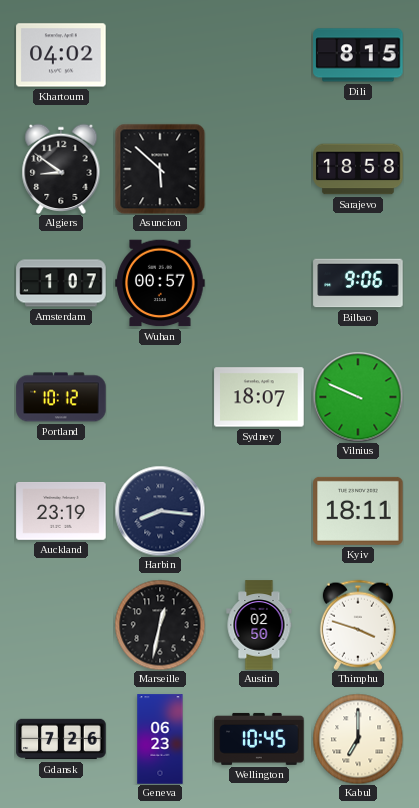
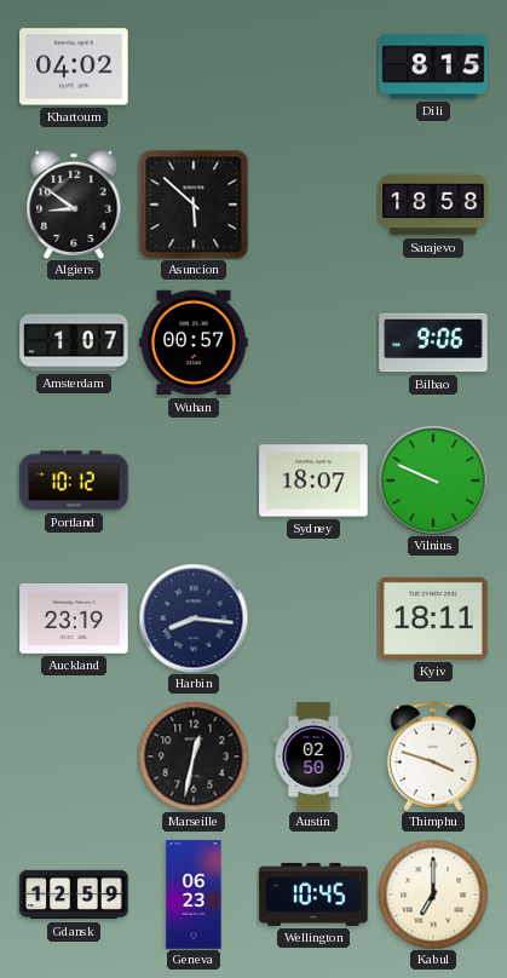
Gdansk: 7:26 -> 12:59
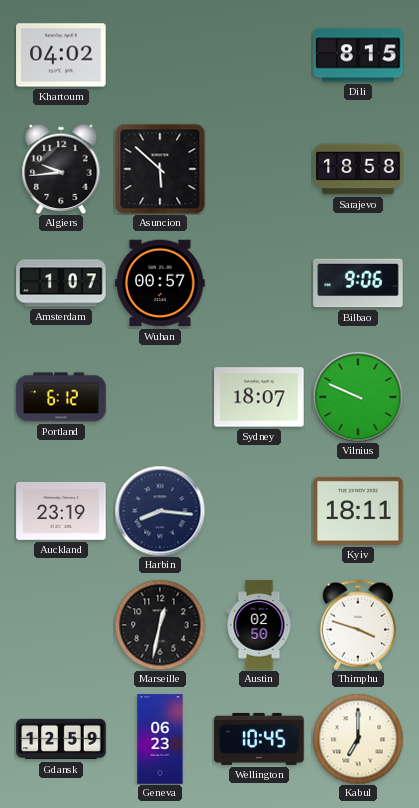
Algiers: 8:51 -> 9:44
Portland: 10:12 -> 6:12
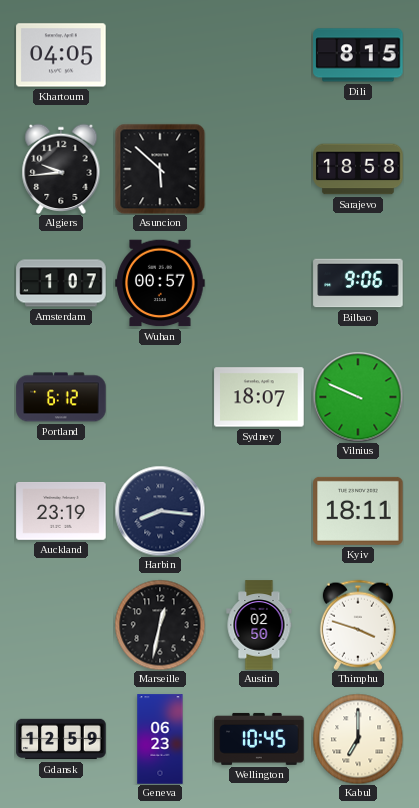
Khartoum: 04:02 -> 04:05
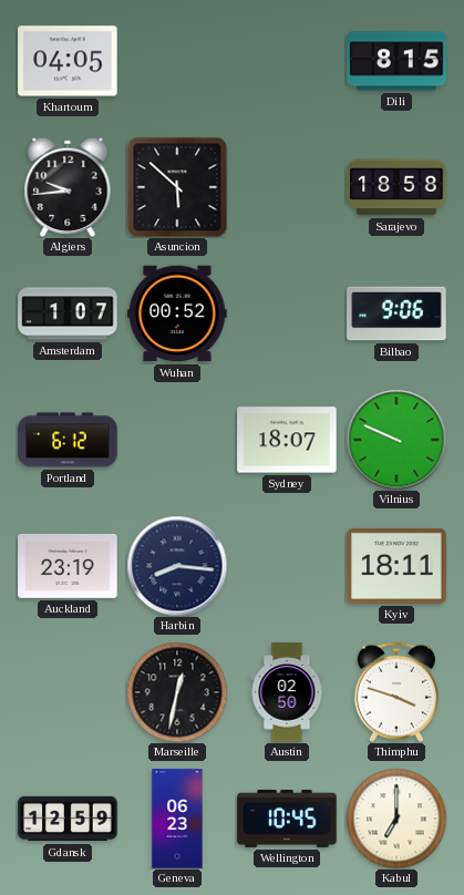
Wuhan: 00:57 -> 00:52
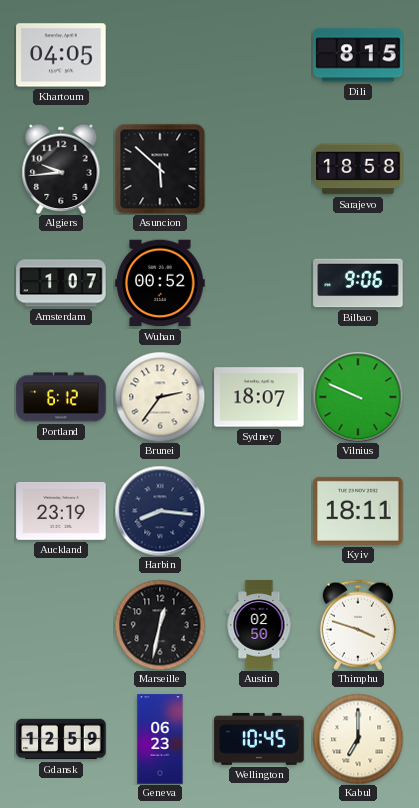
Brunei: none -> 2:36
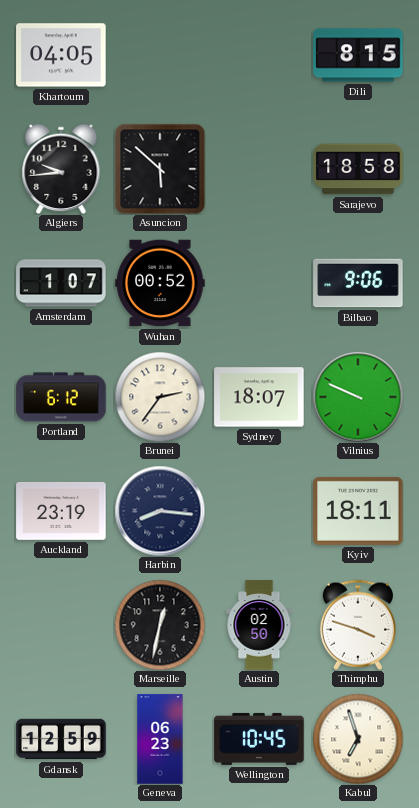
Kabul: 7:00 -> 6:57
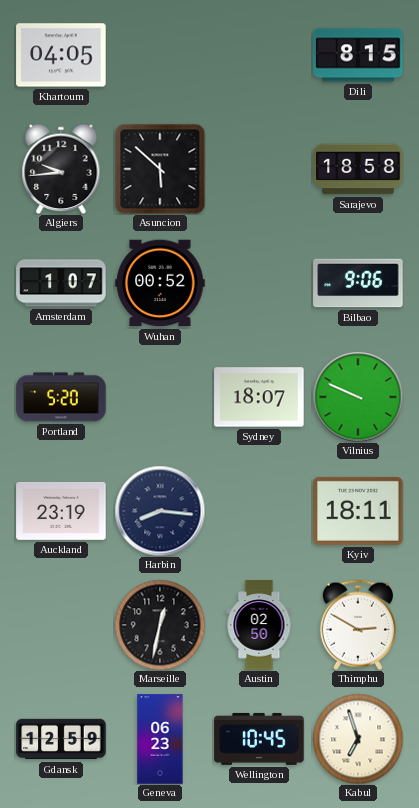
Portland: 6:12 -> 5:20
Brunei: 2:36 -> none
Thimphu: 3:48 -> 2:50
